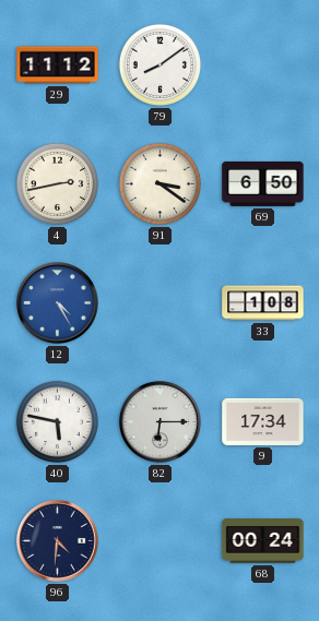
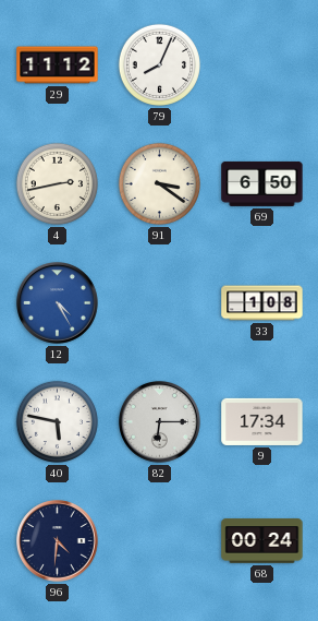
79: 8:09 -> 8:04
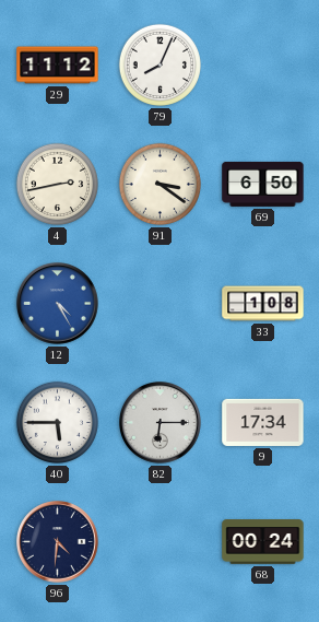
40: 5:47 -> 5:45
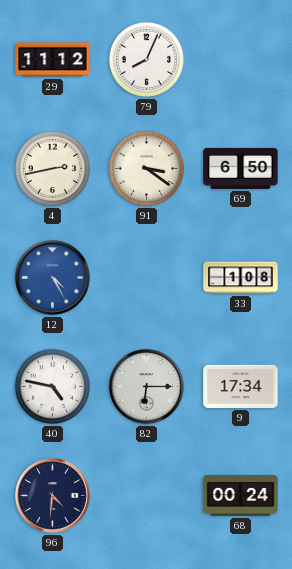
40: 5:45 -> 4:47
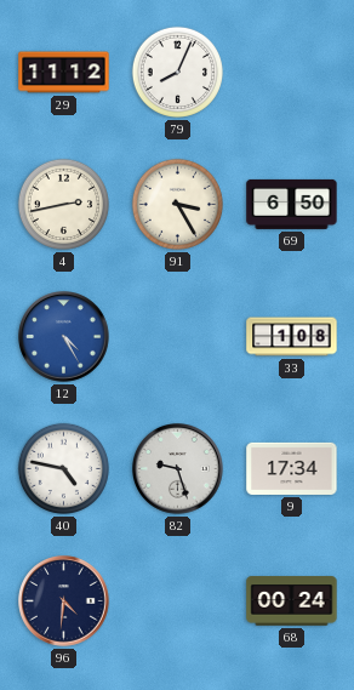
91: 3:21 -> 3:25
82: 6:15 -> 9:27
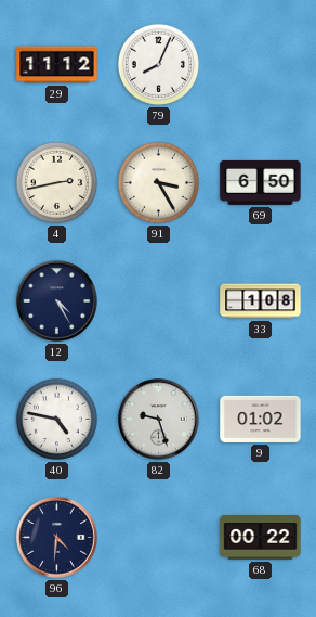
12 dial: blue -> navy
9: 17:34 -> 01:02
68: 00:24 -> 00:22
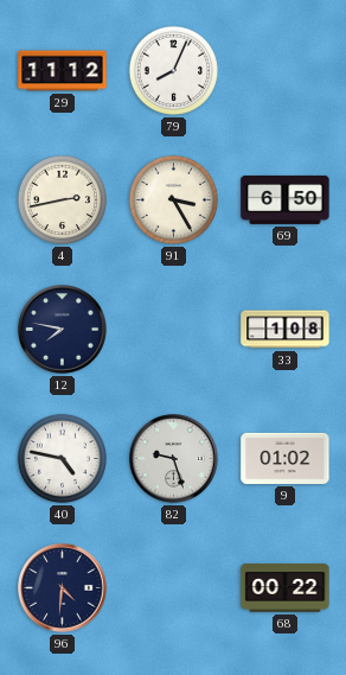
12: 4:25 -> 7:47
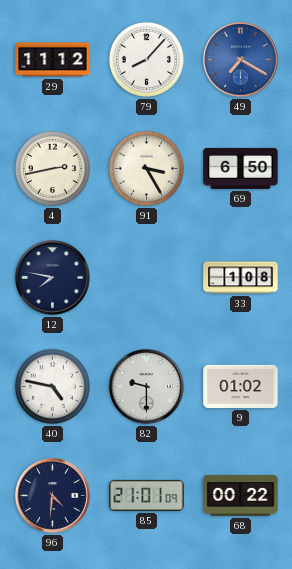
79: 8:04 -> 8:07
49: none -> 7:20
82: 9:27 -> 9:30
85: none -> 21:01
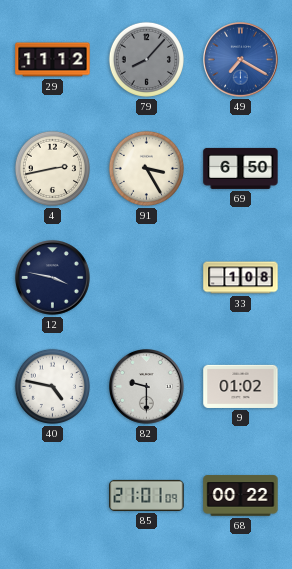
79 dial: white -> grey
12: 7:47 -> 3:47
96: 4:31 -> none
